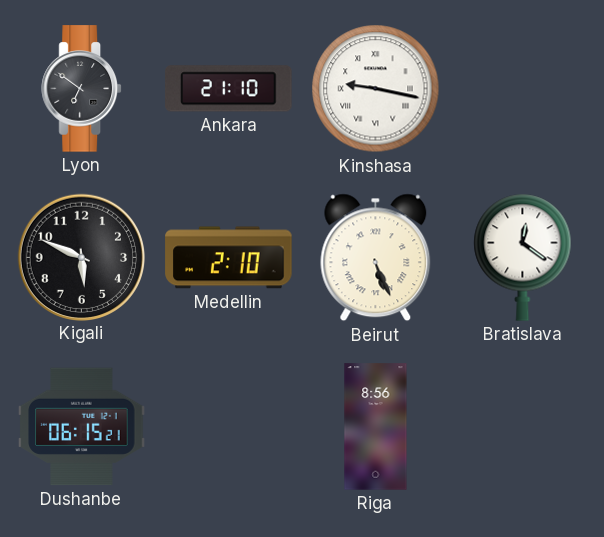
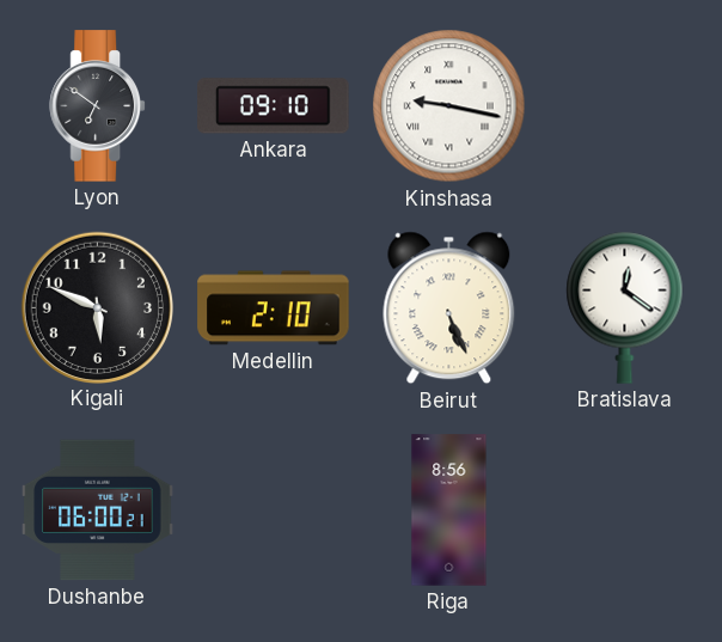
Ankara: 21:10 -> 09:10
Dushanbe: 06:15 -> 06:00
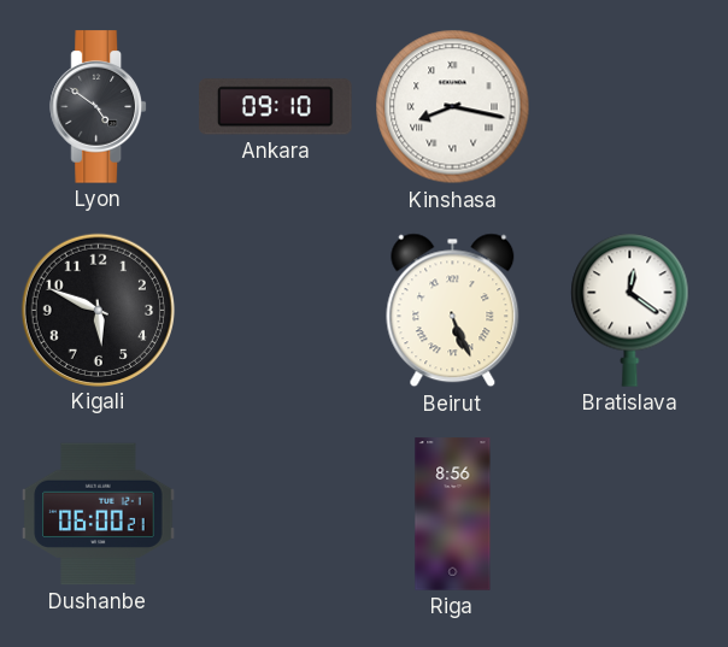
Lyon: 6:51 -> 4:51
Kinshasa: 9:17 -> 8:17
Medellin: 2:10 -> none
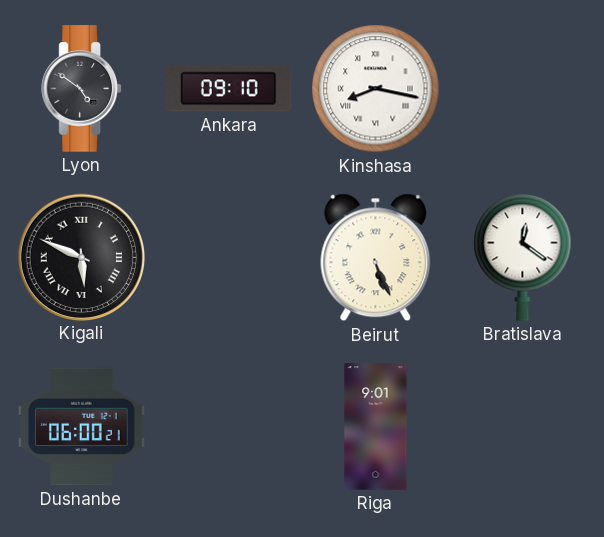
Kigali numerals: Arabic -> Roman
Riga: 8:56 -> 9:01
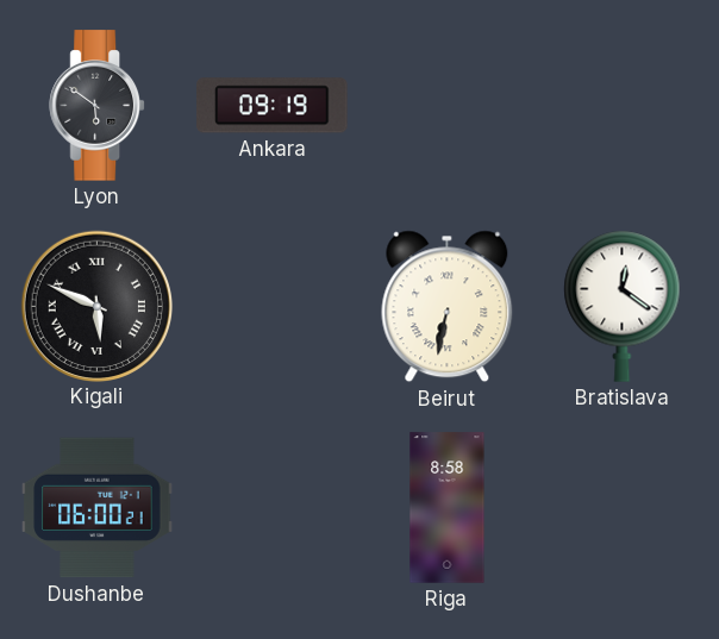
Lyon: 4:51 -> 5:51
Ankara: 09:10 -> 09:19
Kinshasa: 8:17 -> none
Beirut: 5:26 -> 6:32
Riga: 9:01 -> 8:58
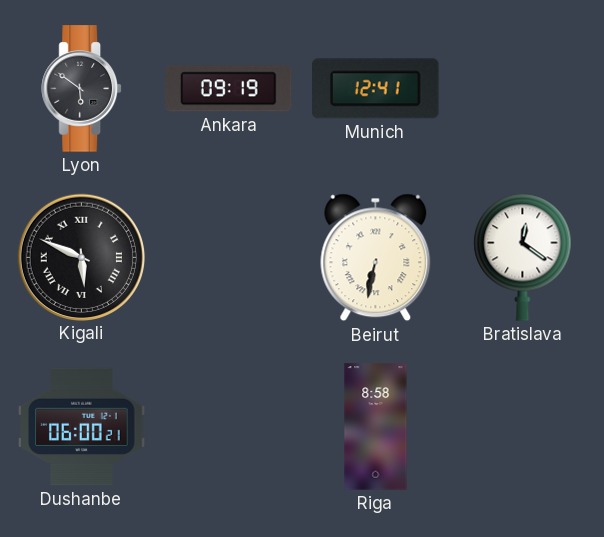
Munich: none -> 12:41
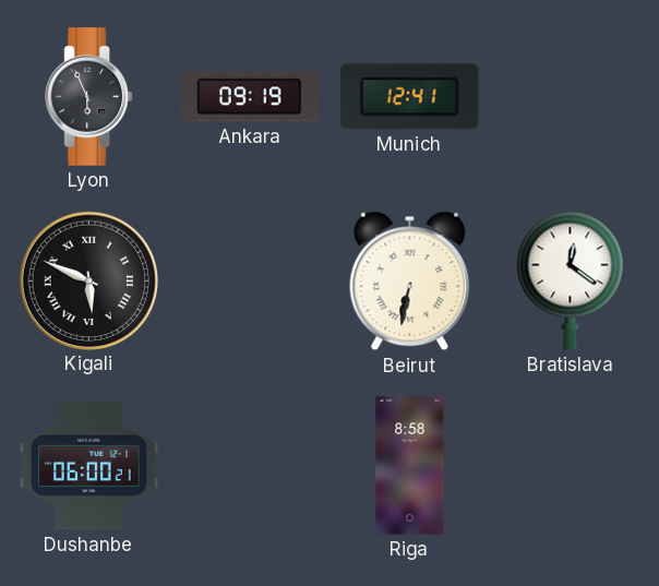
Lyon: 5:51 -> 5:56
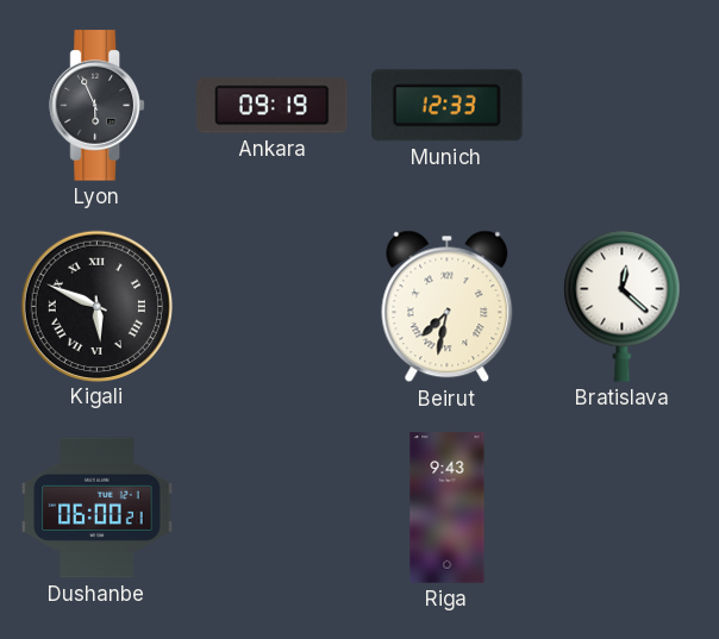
Munich: 12:41 -> 12:33
Beirut: 6:32 -> 7:32
Bratislava: 12:21 -> 12:22
Riga: 8:58 -> 9:43
